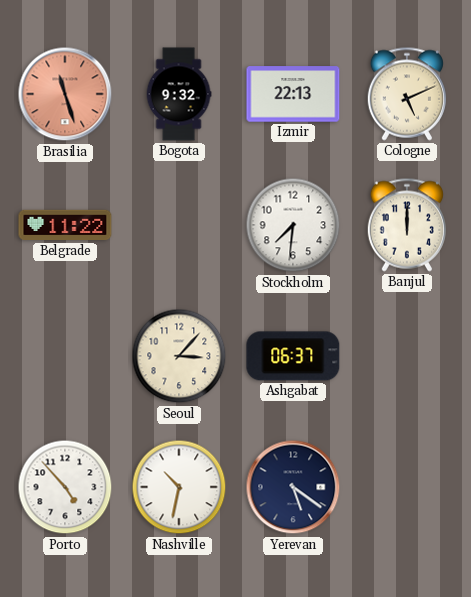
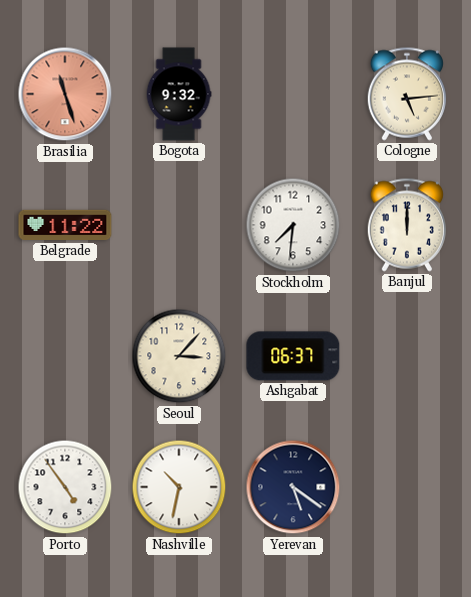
Izmir: 22:13 -> none
Cologne: 5:11 -> 5:14
Porto: 4:53 -> 4:54
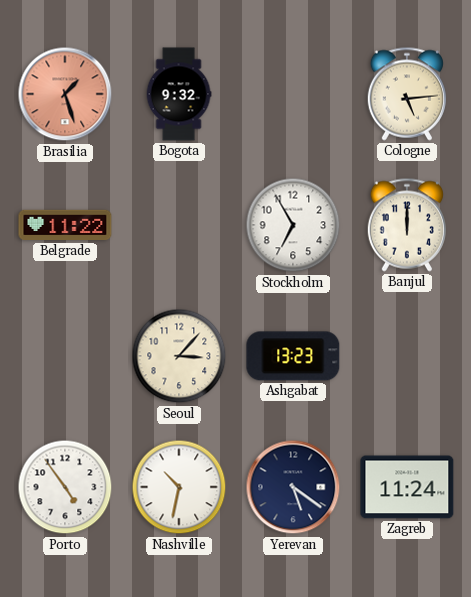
Brasilia: 11:27 -> 1:27
Stockholm: 7:31 -> 6:55
Ashgabat: 06:37 -> 13:23
Zagreb: none -> 11:24
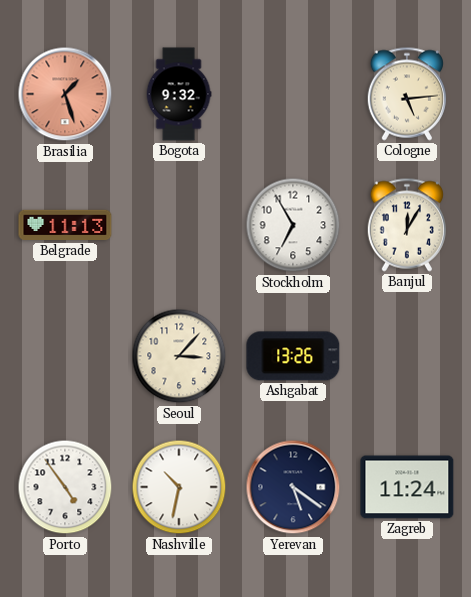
Belgrade: 11:22 -> 11:13
Banjul: 12:00 -> 12:05
Ashgabat: 13:23 -> 13:26
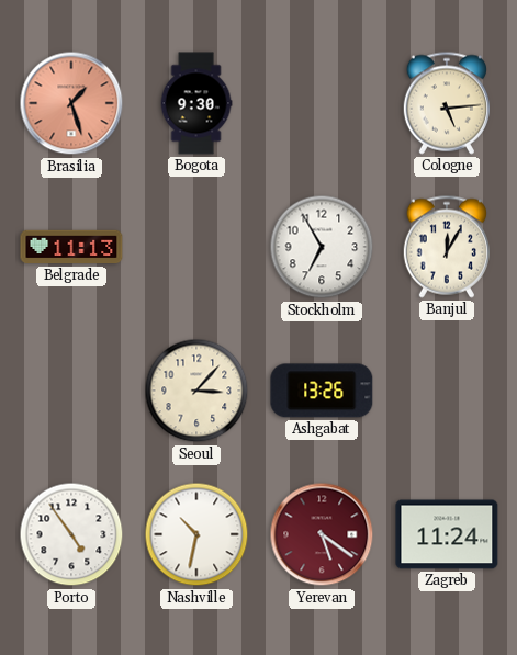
Bogota: 9:32 -> 9:30
Yerevan dial: navy -> burgundy
